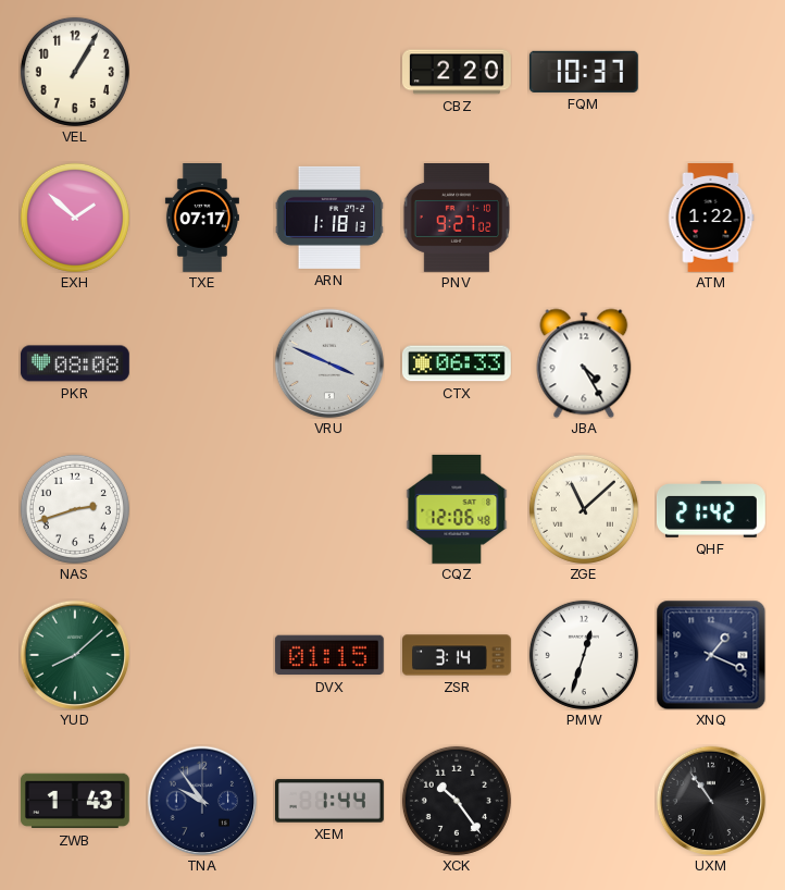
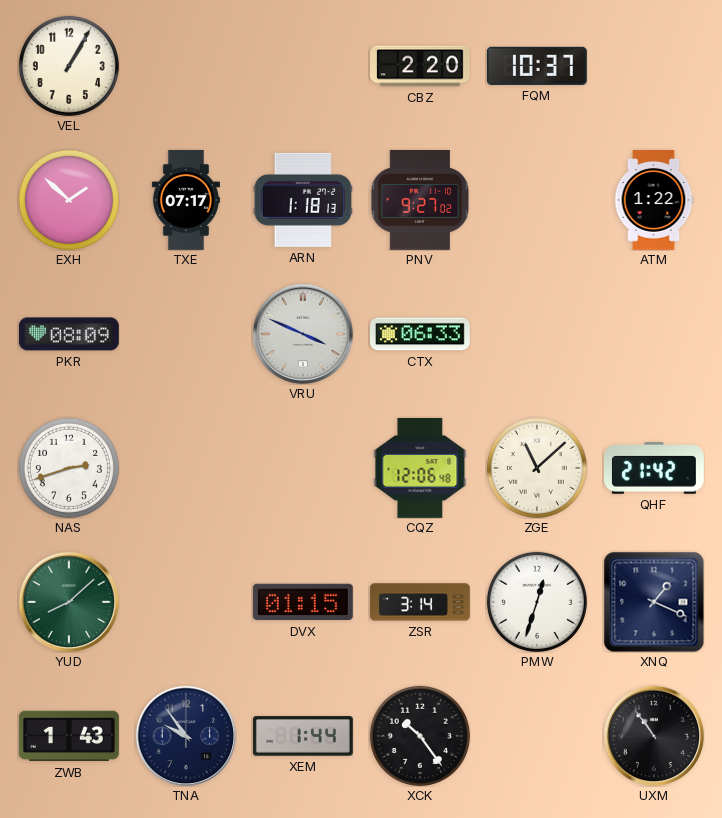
PKR: 08:08 -> 08:09
JBA: 4:25 -> none
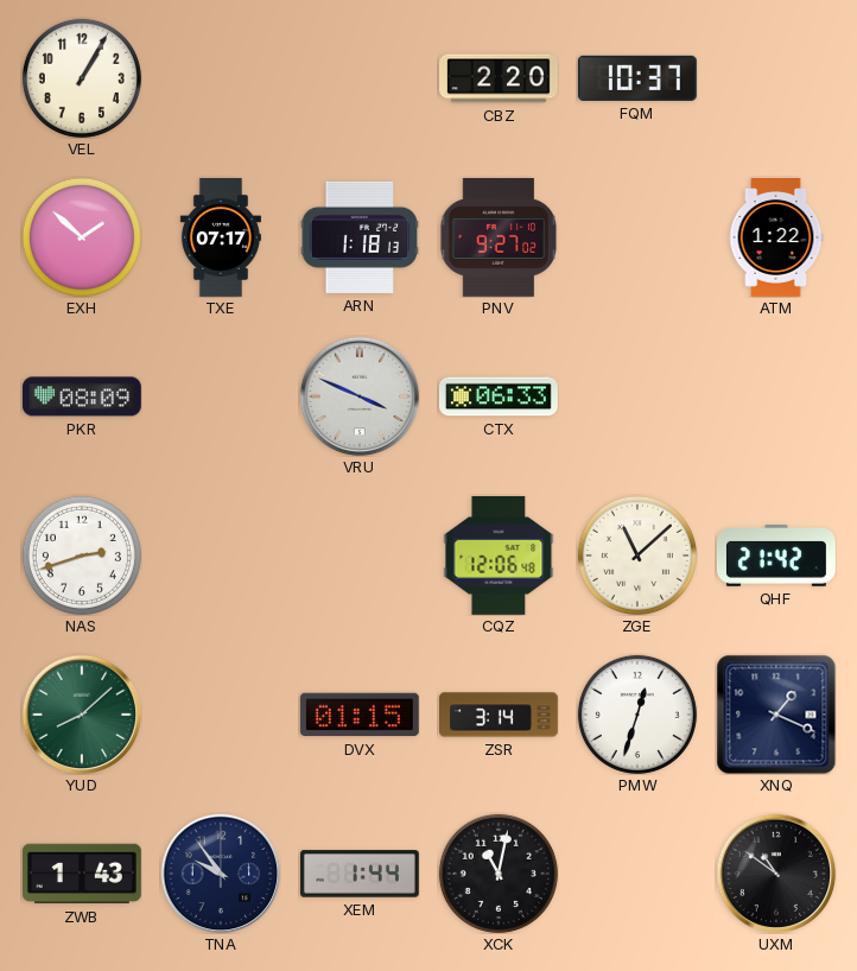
XCK: 10:24 -> 11:02
UXM: 10:54 -> 10:51
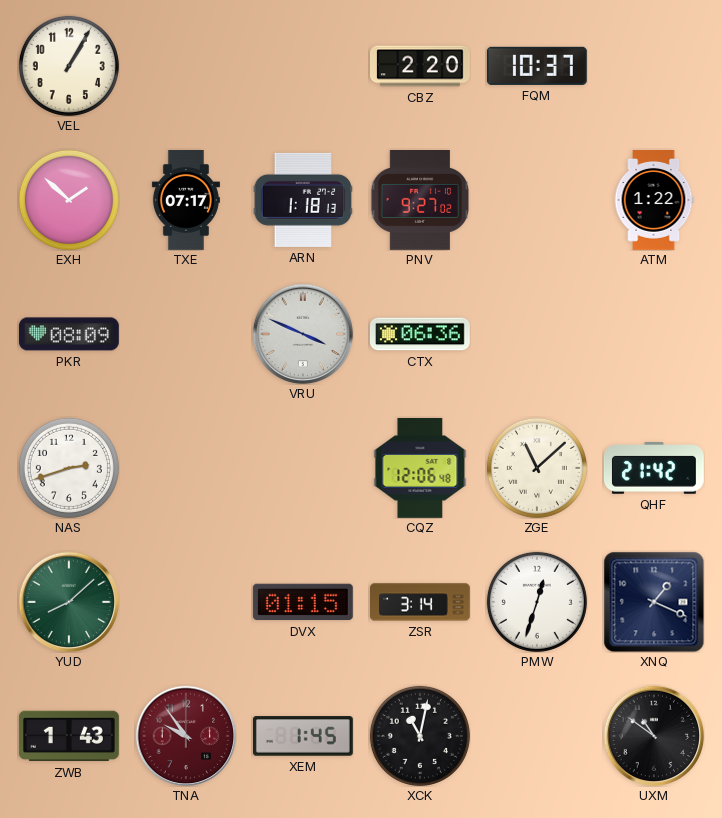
CTX: 06:33 -> 06:36
TNA dial: navy -> burgundy
XEM: 1:44 -> 1:45
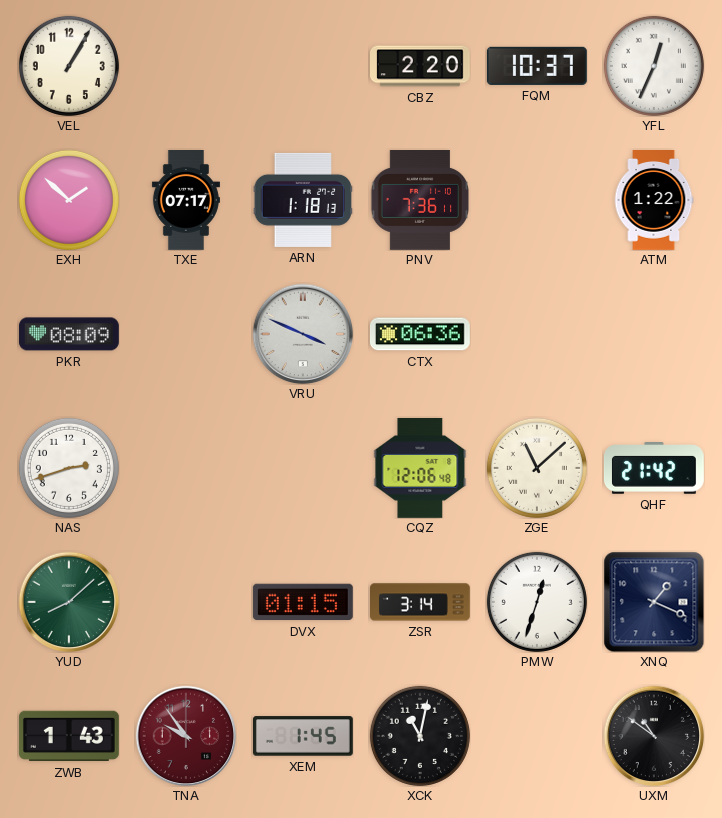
YFL: none -> 12:34
PNV: 9:27 -> 7:36
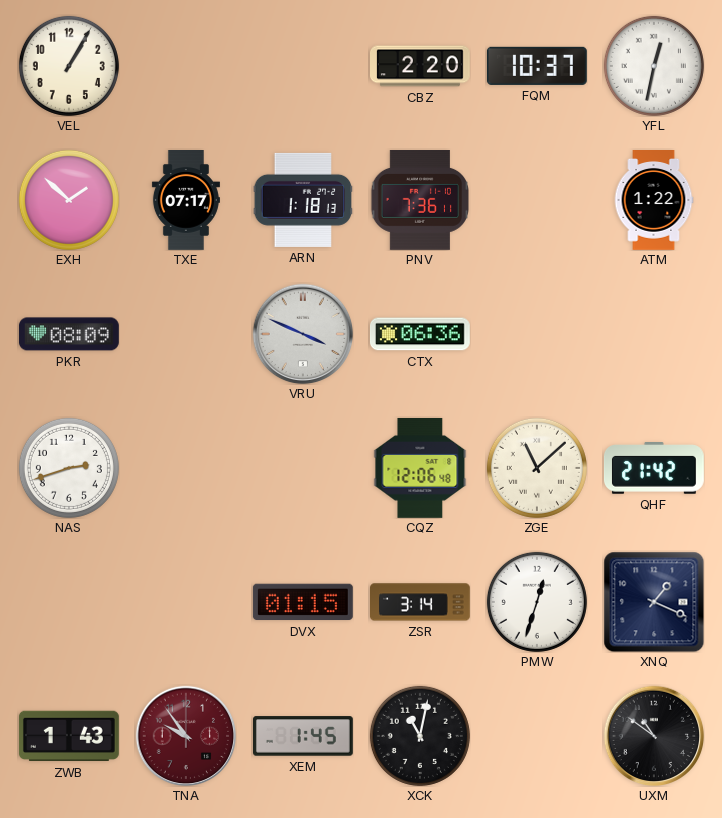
YFL: 12:34 -> 12:32
YUD: 8:08 -> none
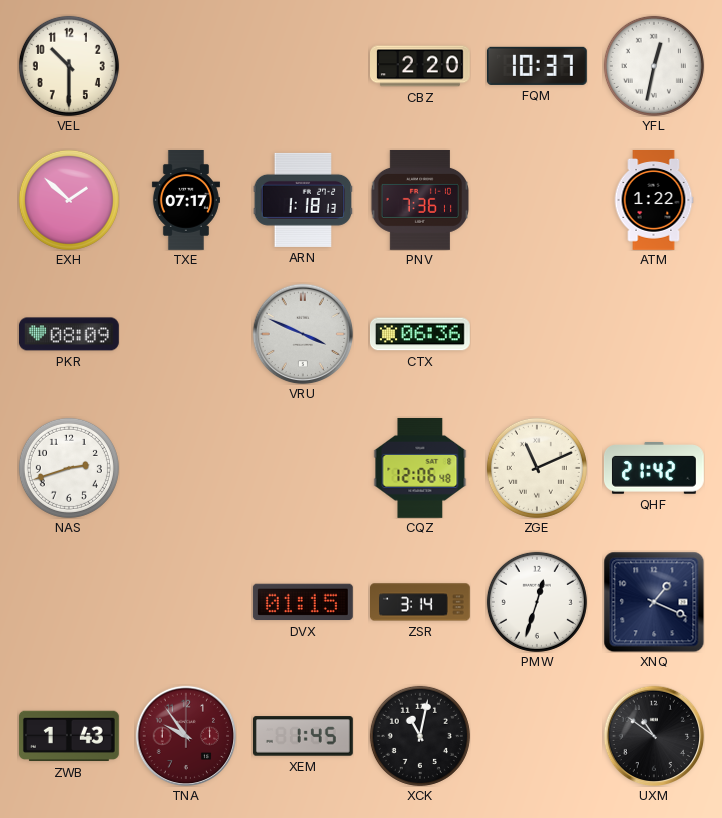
VEL: 1:05 -> 10:30
ZGE: 11:08 -> 11:11
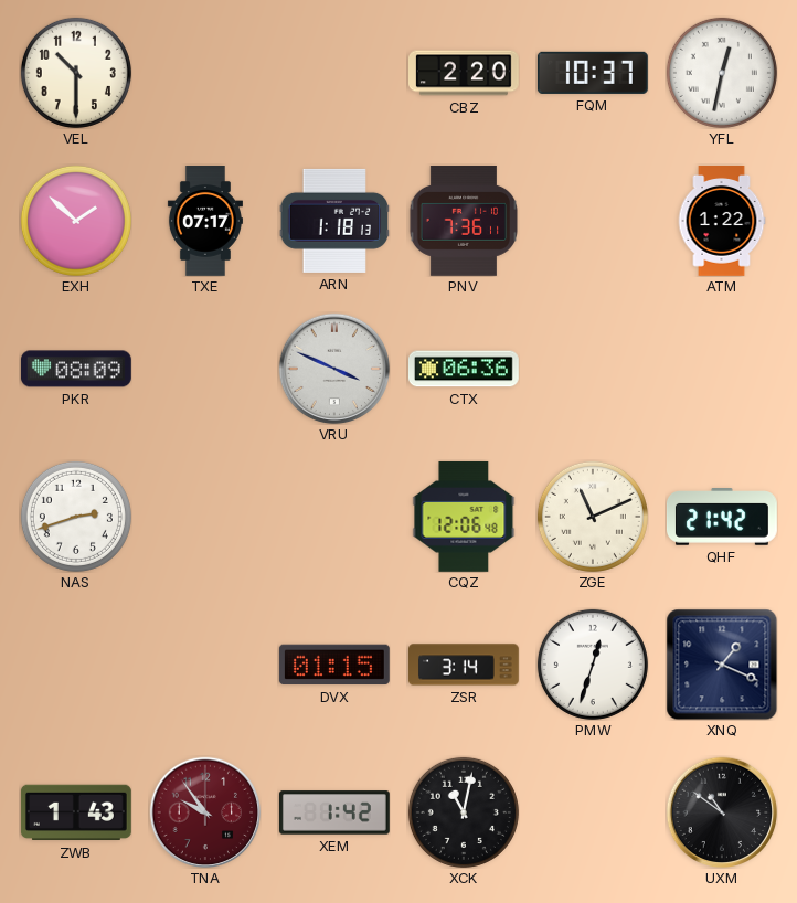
XEM: 1:45 -> 1:42
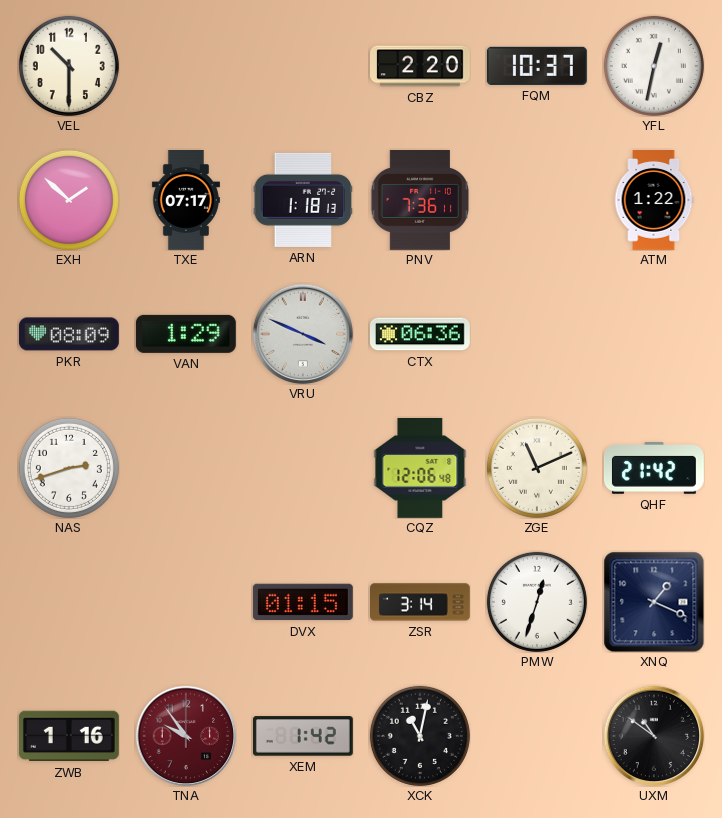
VAN: none -> 1:29
ZWB: 1:43 -> 1:16
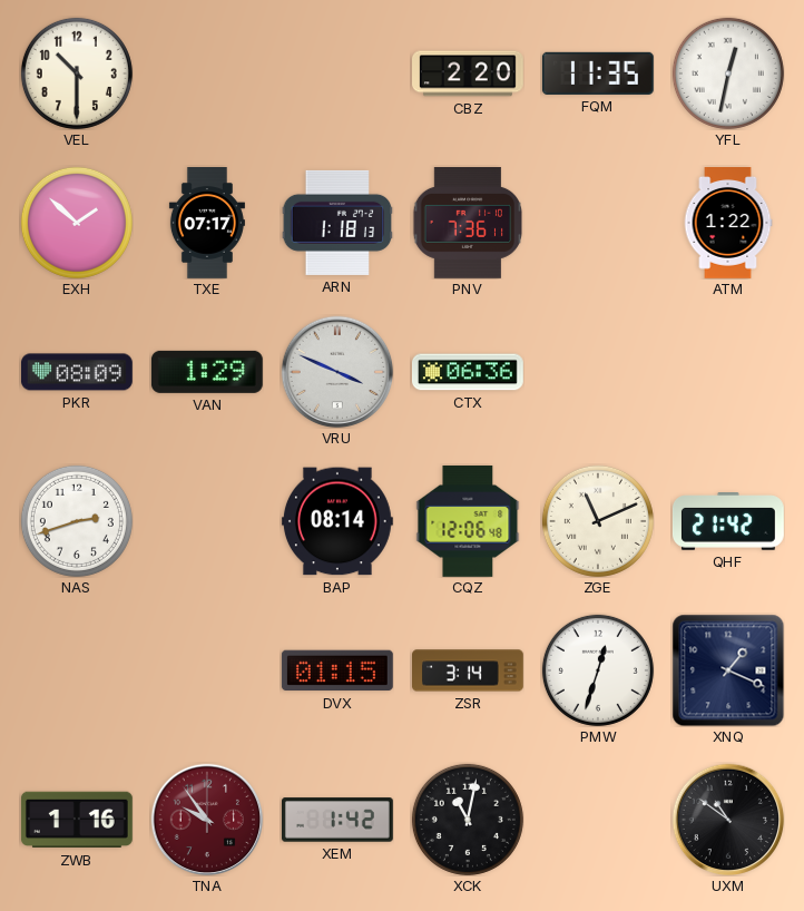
FQM: 10:37 -> 11:35
BAP: none -> 08:14
